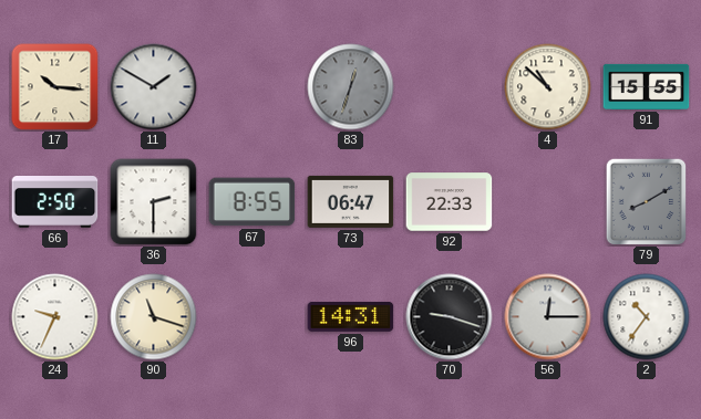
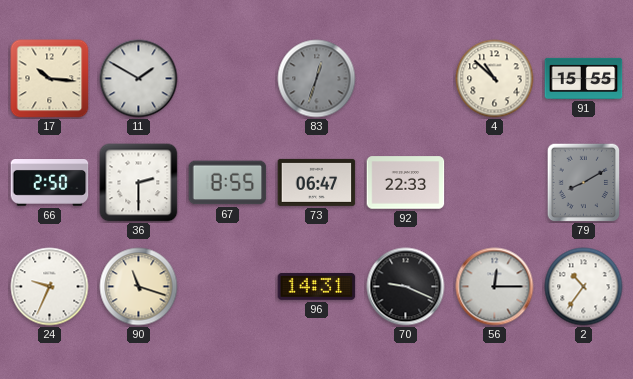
70: 9:18 -> 9:19
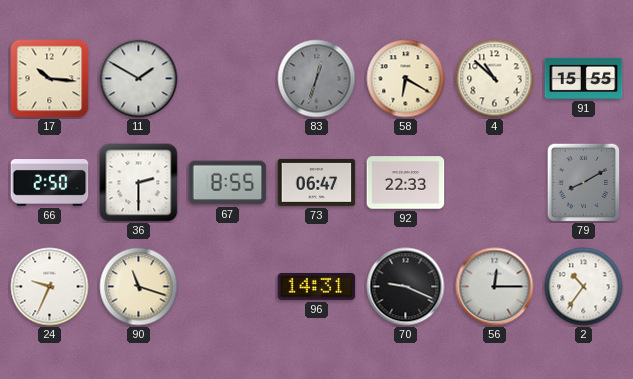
58: none -> 6:20
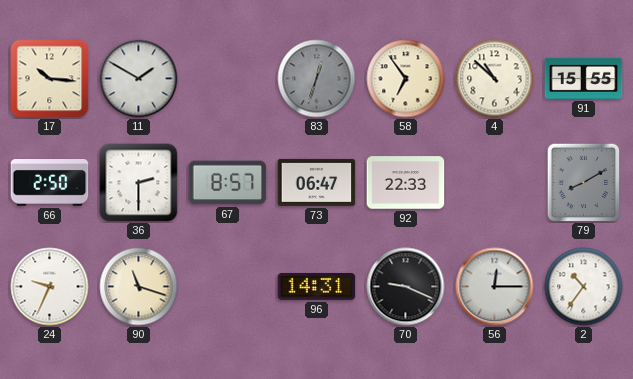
58: 6:20 -> 6:54
67: 8:55 -> 8:57
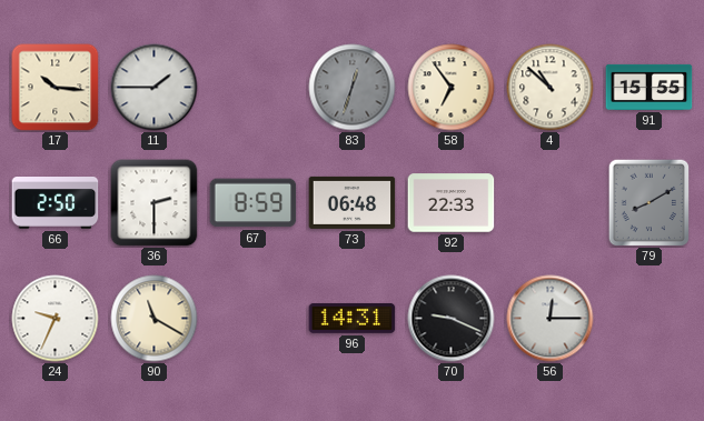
11: 1:50 -> 1:45
67: 8:57 -> 8:59
73: 06:47 -> 06:48
90: 11:18 -> 11:20
2: 10:36 -> none
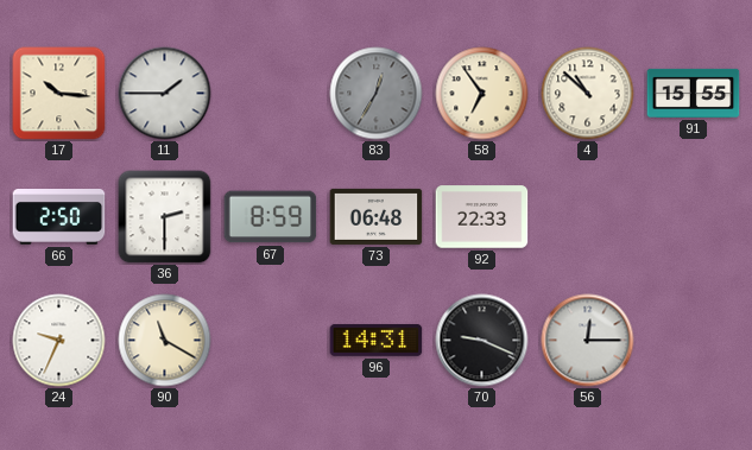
83: 12:33 -> 12:35
79: 8:10 -> none
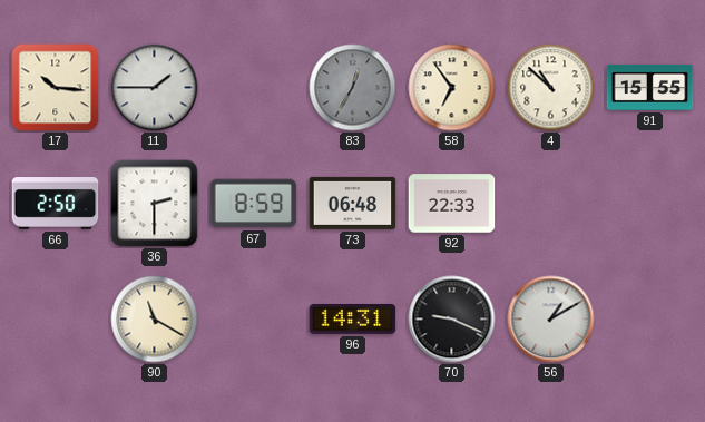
24: 9:34 -> none
56: 12:15 -> 1:10
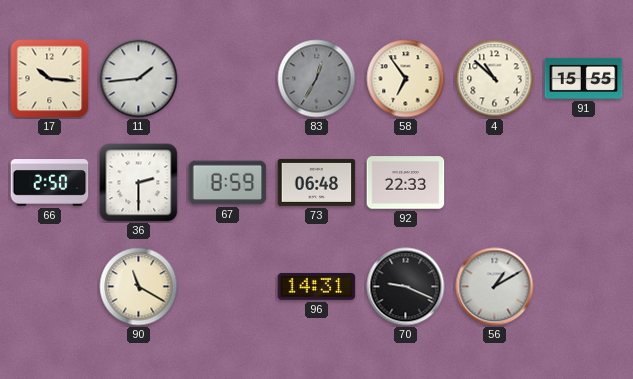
11: 1:45 -> 1:44
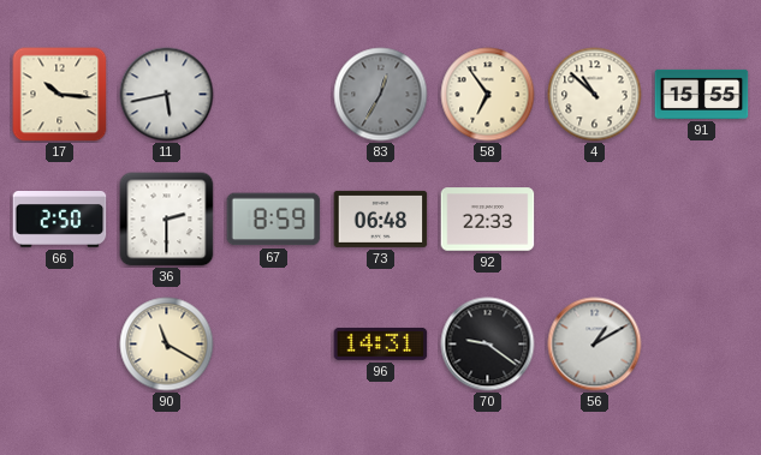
11: 1:44 -> 5:43
70: 9:19 -> 9:21
